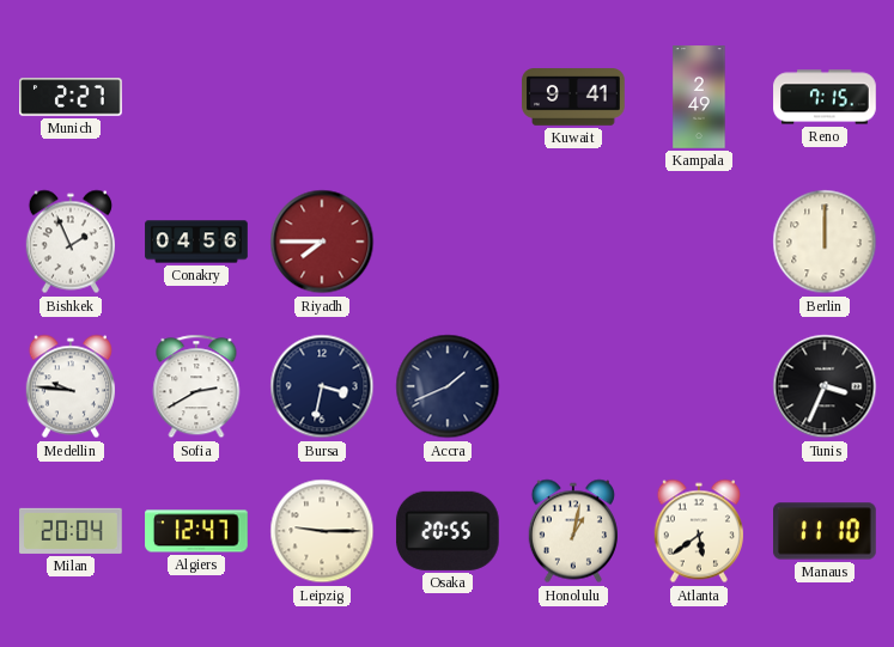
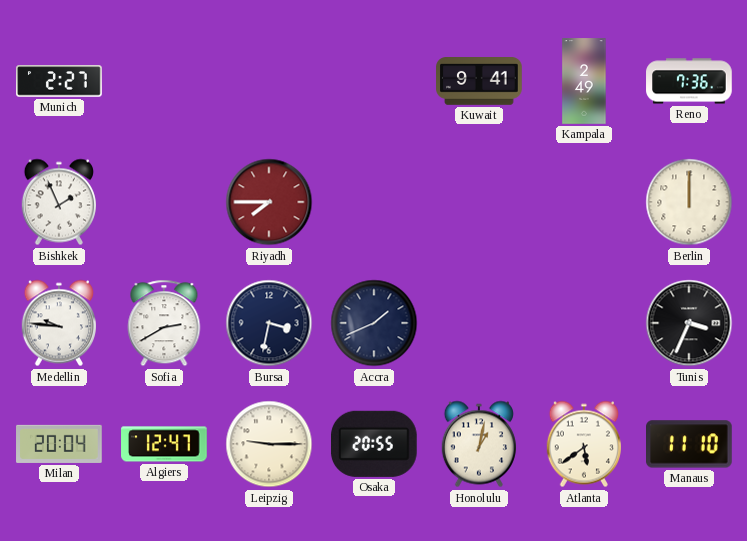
Reno: 7:15 -> 7:36
Conakry: 04:56 -> none
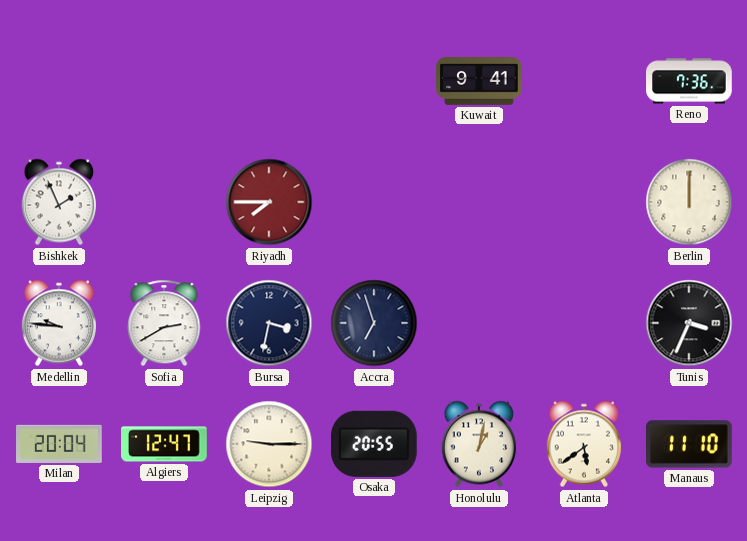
Munich: 2:27 -> none
Kampala: 2:49 -> none
Accra: 1:41 -> 6:57
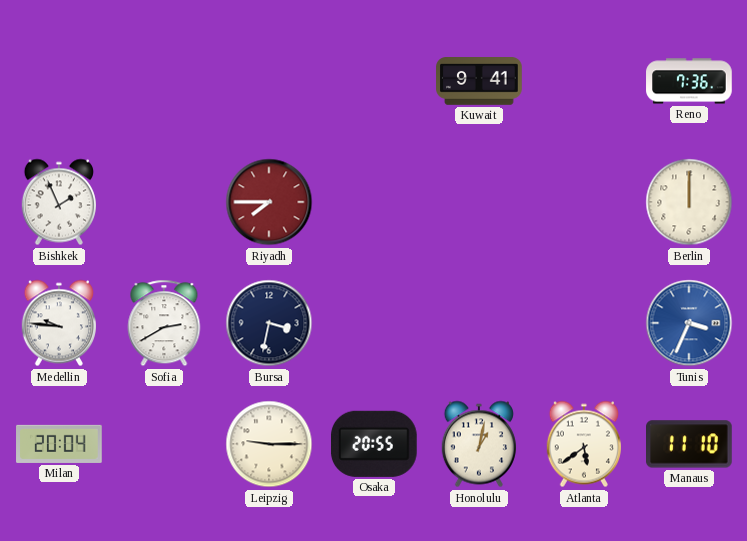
Accra: 6:57 -> none
Tunis dial: black -> blue
Algiers: 12:47 -> none
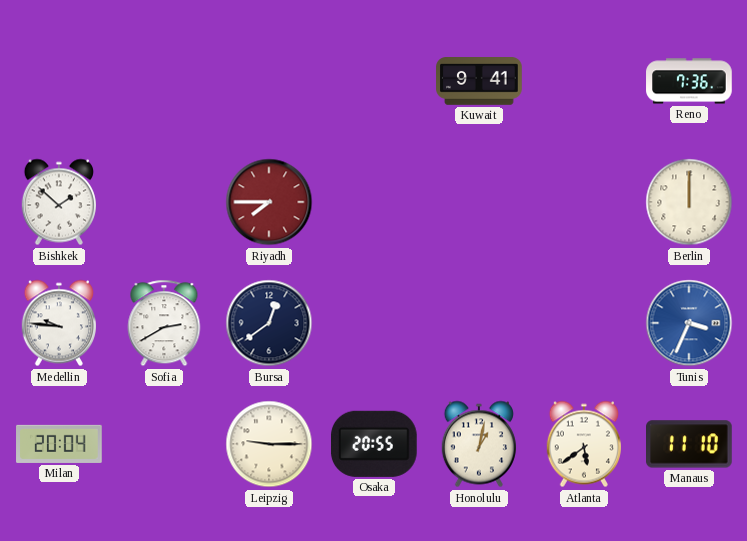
Bishkek: 1:56 -> 1:52
Bursa: 3:32 -> 12:39
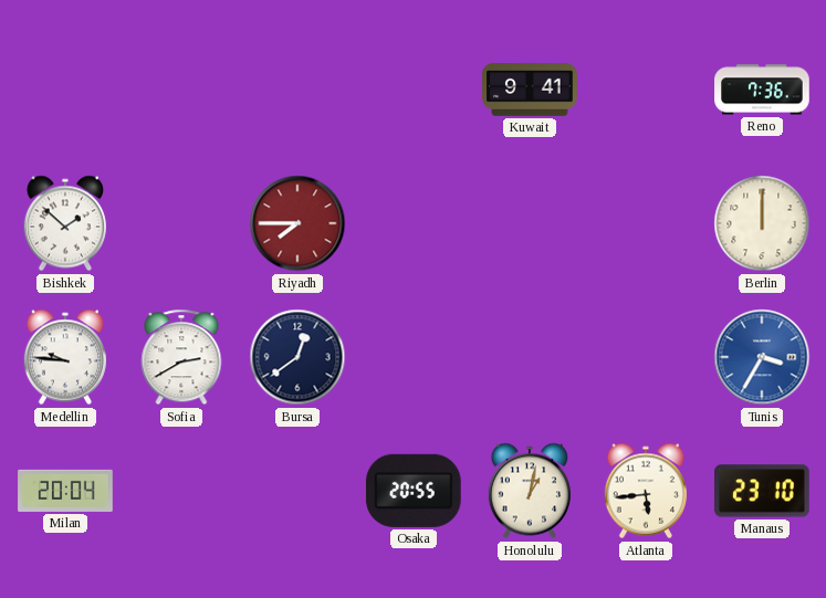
Tunis: 3:34 -> 3:35
Leipzig: 9:15 -> none
Atlanta: 5:39 -> 5:44
Manaus: 11:10 -> 23:10
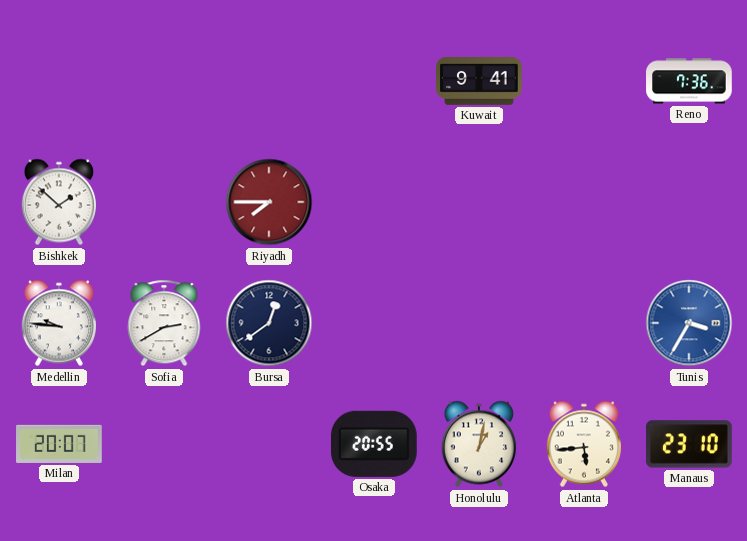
Berlin: 12:00 -> none
Milan: 20:04 -> 20:07
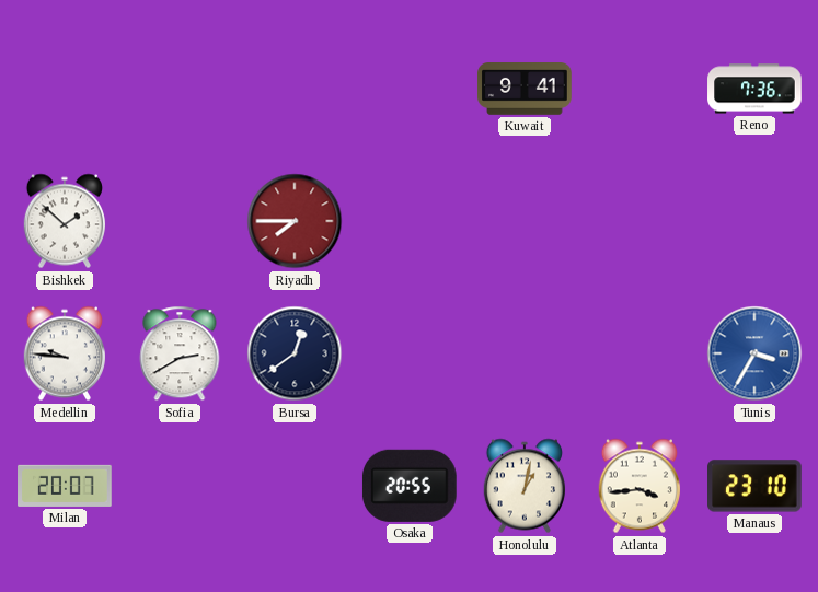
Atlanta: 5:44 -> 3:44
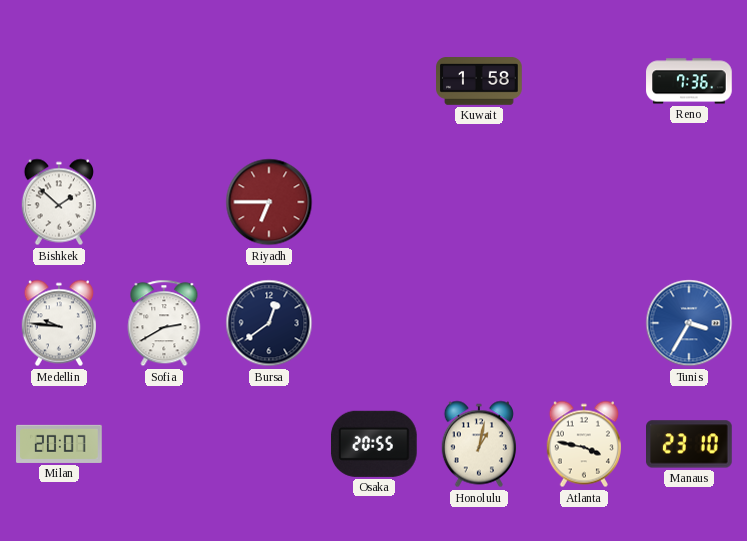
Kuwait: 9:41 -> 1:58
Riyadh: 7:45 -> 6:45
Atlanta: 3:44 -> 3:47
